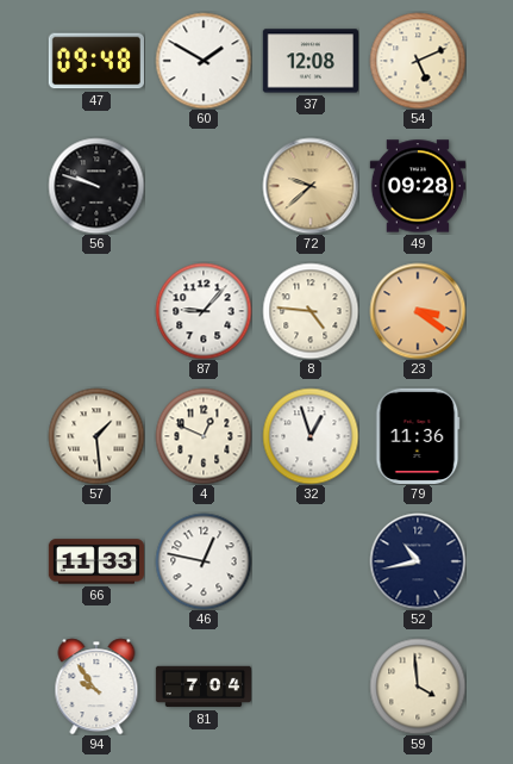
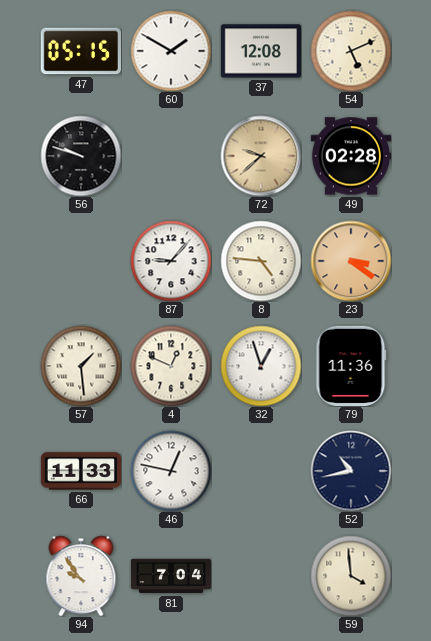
47: 09:48 -> 05:15
49: 09:28 -> 02:28
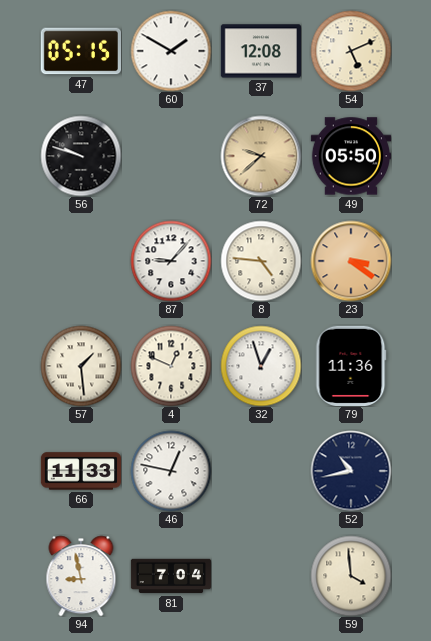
49: 02:28 -> 05:50
94: 9:54 -> 8:58
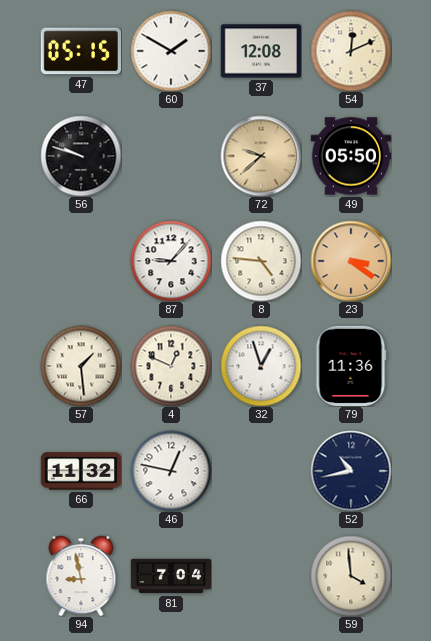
54: 5:11 -> 12:11
66: 11:33 -> 11:32
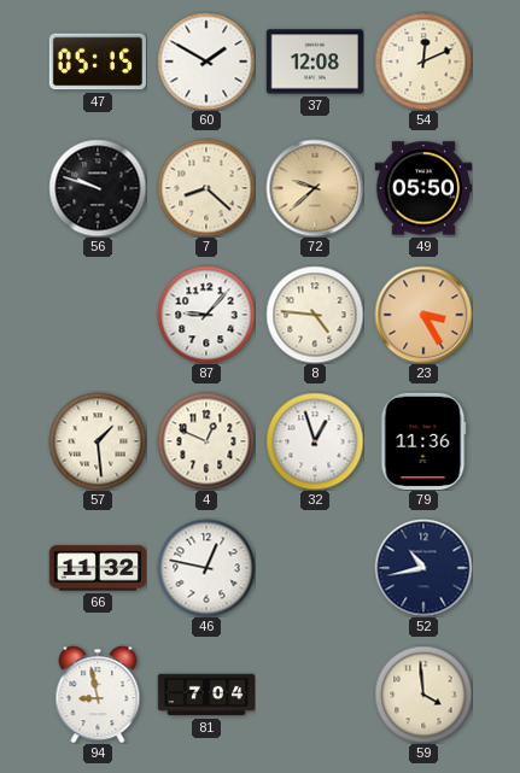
7: none -> 8:22
23: 3:21 -> 3:25
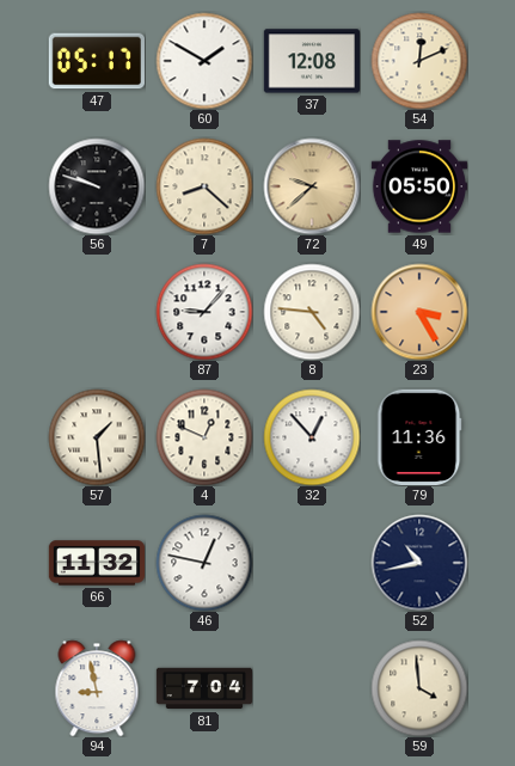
47: 05:15 -> 05:17
32: 12:57 -> 12:53
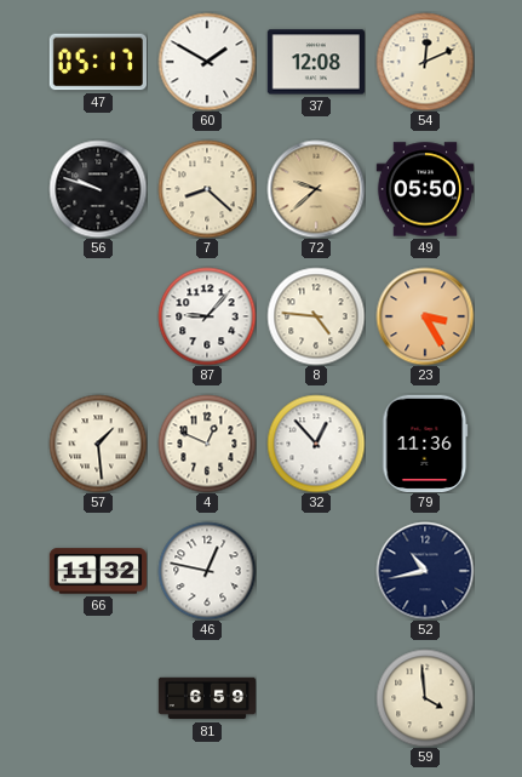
94: 8:58 -> none
81: 7:04 -> 6:59
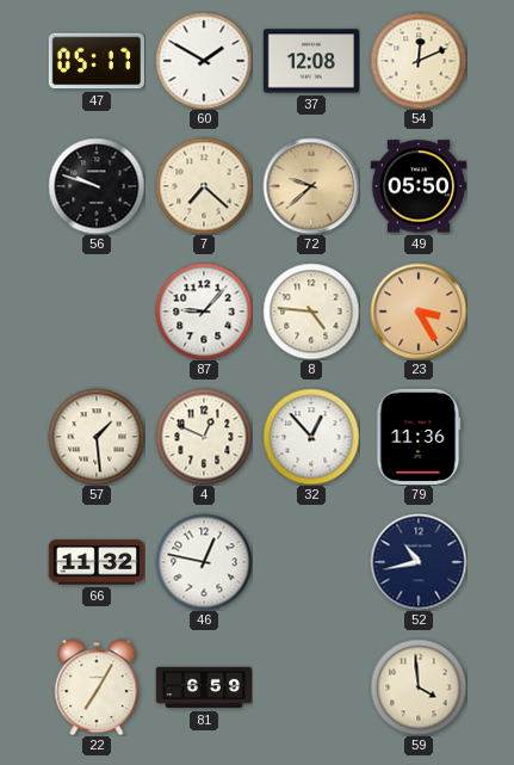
7: 8:22 -> 7:22
22: none -> 7:05
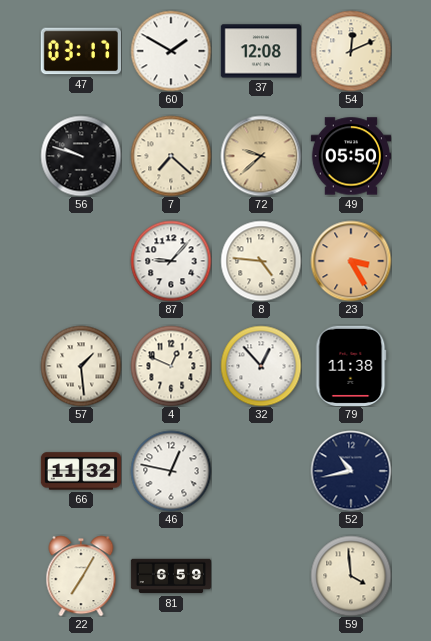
47: 05:17 -> 03:17
79: 11:36 -> 11:38
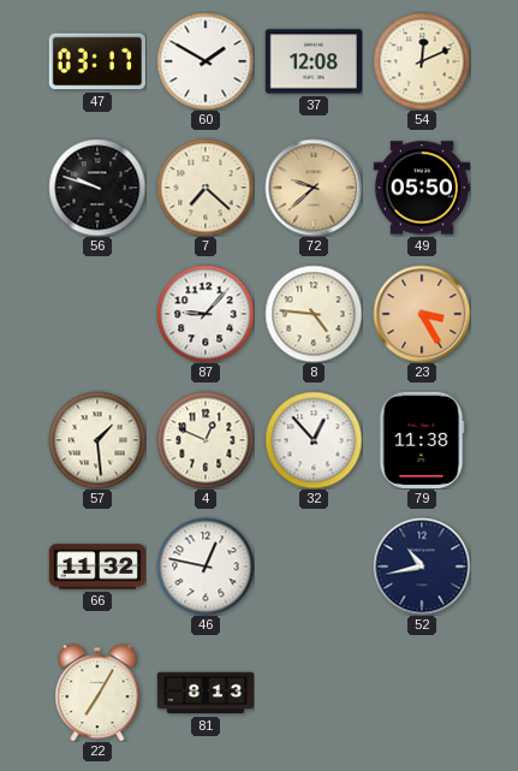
81: 6:59 -> 8:13
59: 3:59 -> none
